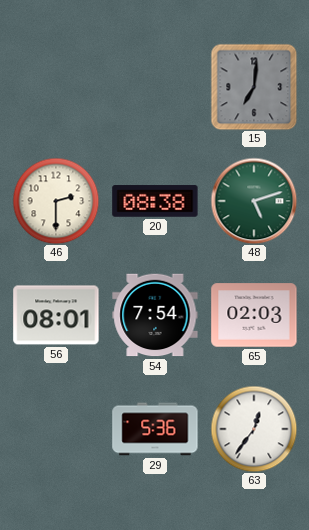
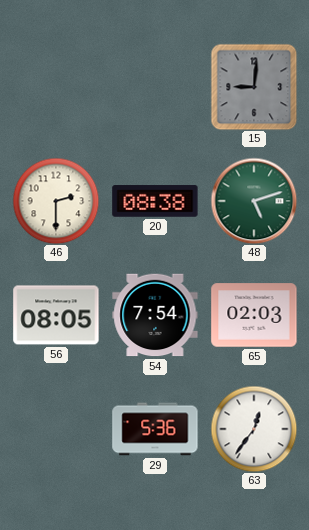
15: 7:01 -> 9:01
56: 08:01 -> 08:05
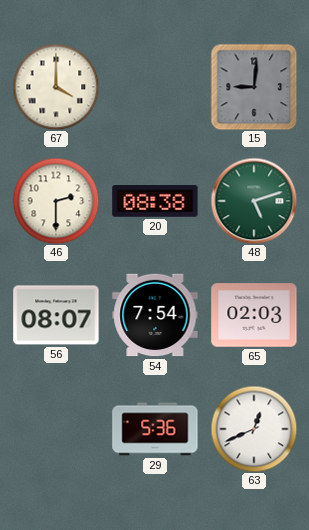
67: none -> 4:00
56: 08:05 -> 08:07
63: 12:36 -> 12:41
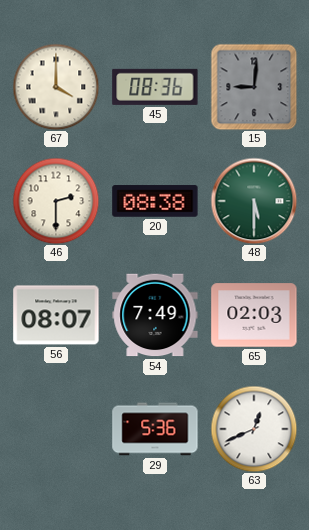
45: none -> 08:36
48: 5:12 -> 5:30
54: 7:54 -> 7:49
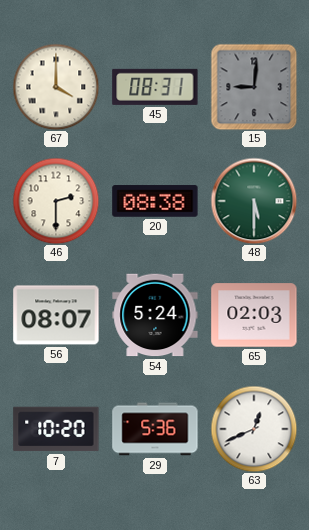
45: 08:36 -> 08:31
54: 7:49 -> 5:24
7: none -> 10:20
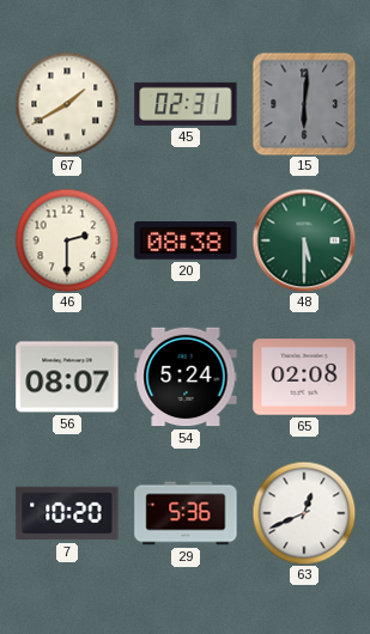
67: 4:00 -> 1:40
45: 08:31 -> 02:31
15: 9:01 -> 6:01
65: 02:03 -> 02:08
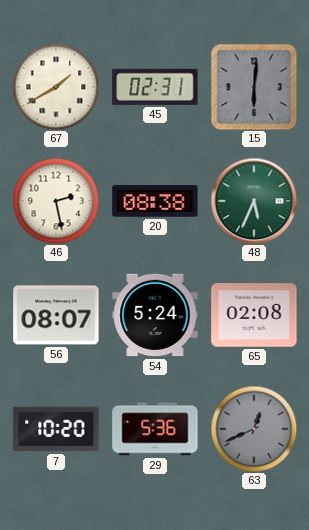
46: 2:30 -> 2:28
48: 5:30 -> 5:34
63 dial: white -> grey
